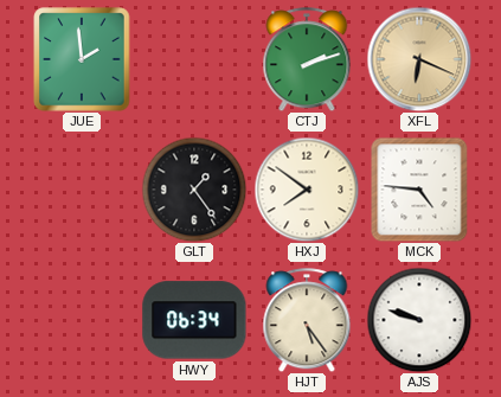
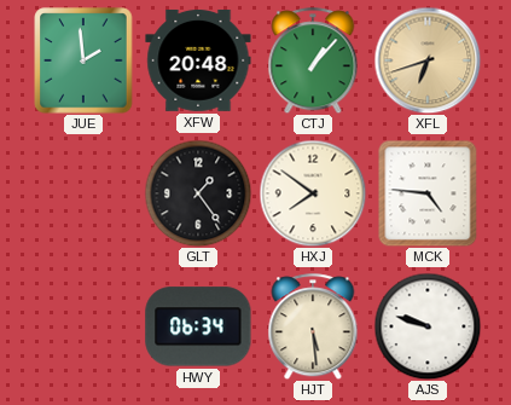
XFW: none -> 20:48
CTJ: 2:12 -> 1:07
XFL: 6:19 -> 6:42
HJT: 5:24 -> 5:29
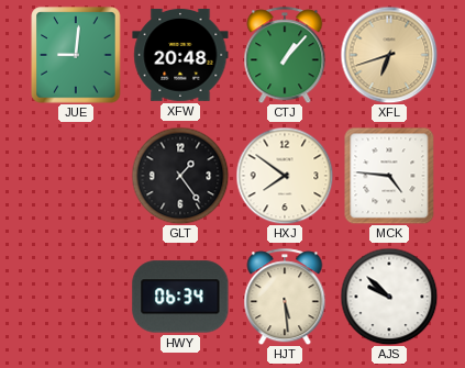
JUE: 1:59 -> 9:01
AJS: 9:48 -> 9:52
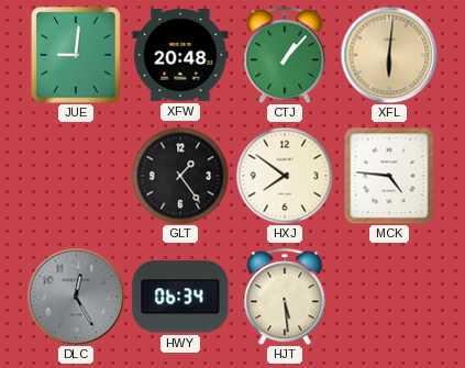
XFL: 6:42 -> 6:01
DLC: none -> 12:25
AJS: 9:52 -> none
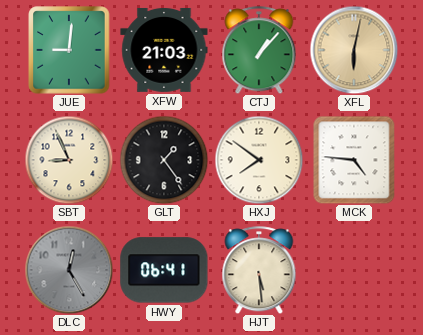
XFW: 20:48 -> 21:03
XFL: 6:01 -> 6:02
SBT: none -> 8:56
HWY: 06:34 -> 06:41
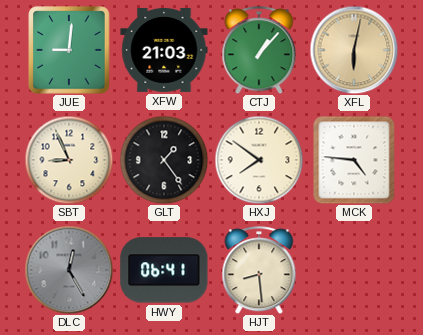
HJT: 5:29 -> 8:29
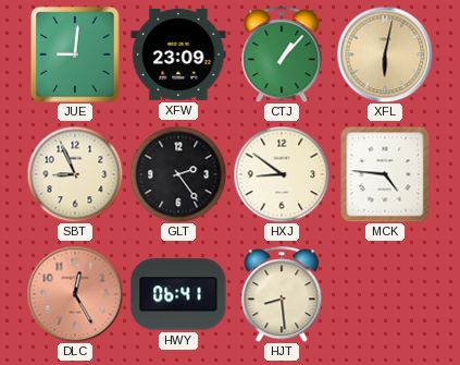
XFW: 21:03 -> 23:09
GLT: 1:24 -> 2:24
HXJ: 7:51 -> 8:51
DLC dial: grey -> salmon
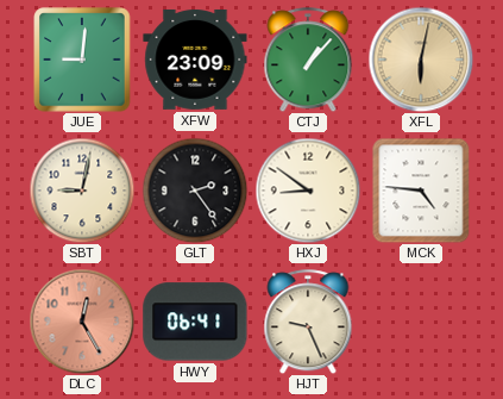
SBT: 8:56 -> 9:02
HJT: 8:29 -> 9:26
